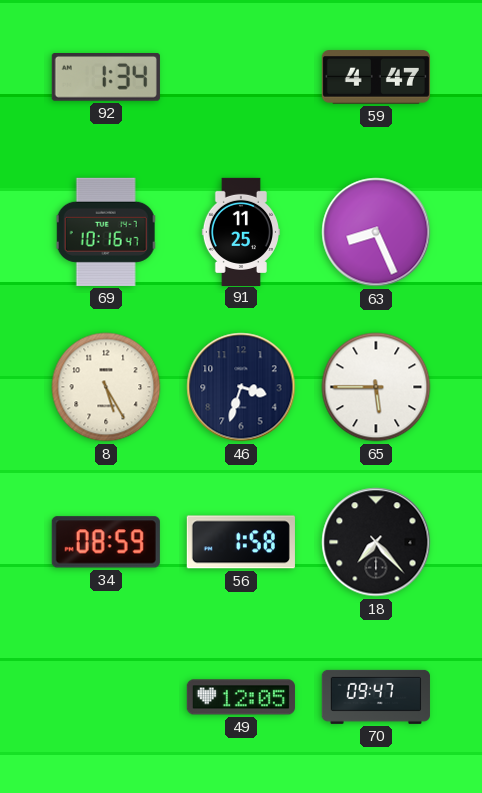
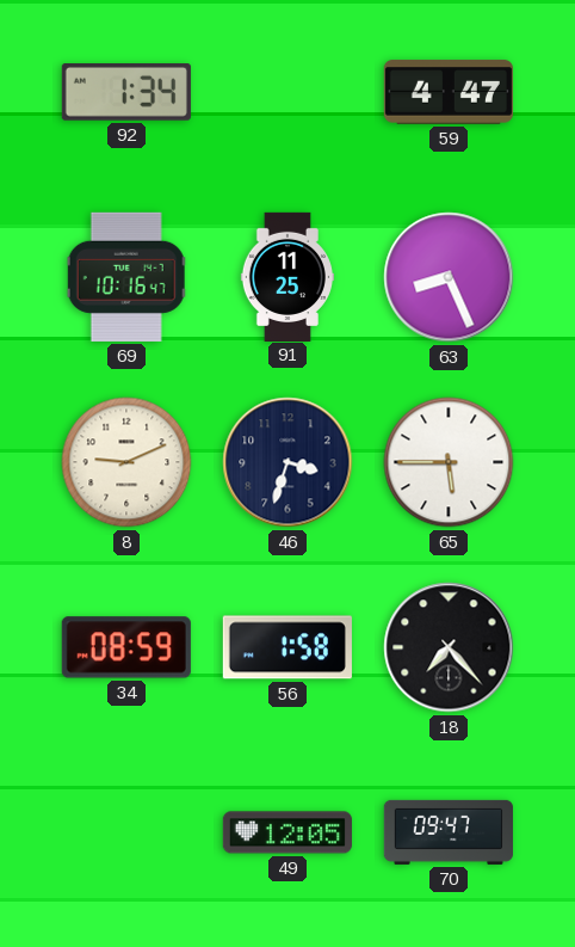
8: 5:25 -> 9:11
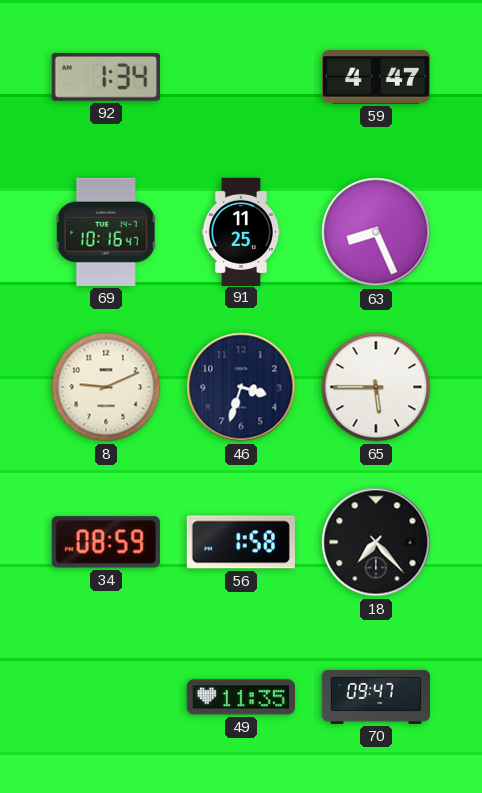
49: 12:05 -> 11:35
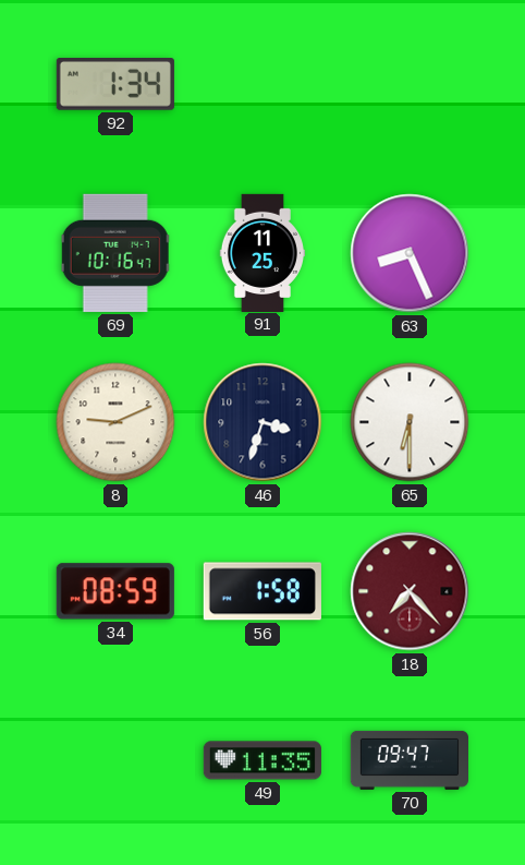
59: 4:47 -> none
65: 5:45 -> 6:30
18 dial: black -> burgundy
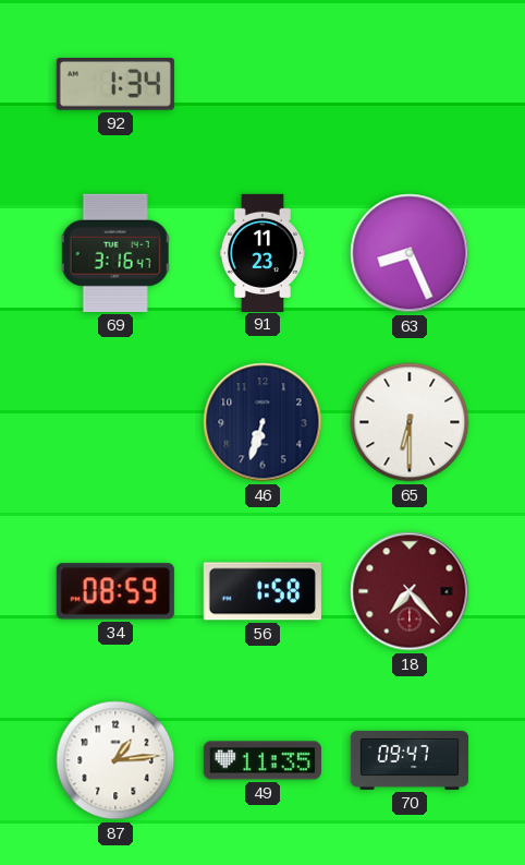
69: 10:16 -> 3:16
91: 11:25 -> 11:23
8: 9:11 -> none
46: 3:33 -> 6:33
87: none -> 1:14
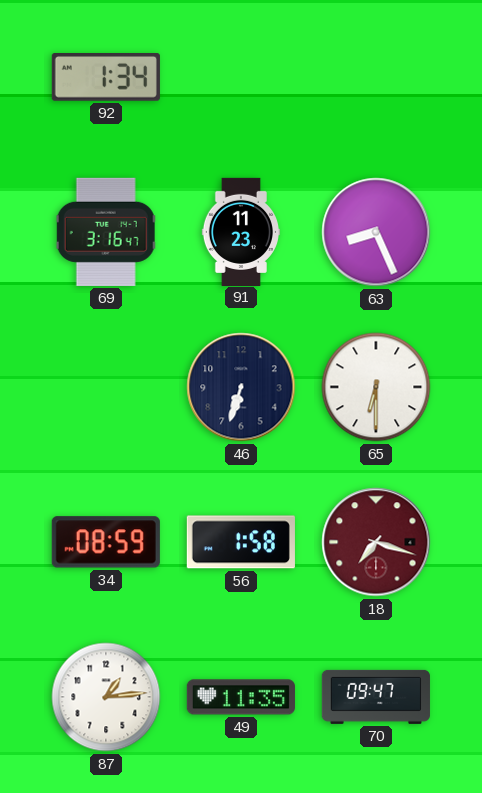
18: 7:23 -> 7:18
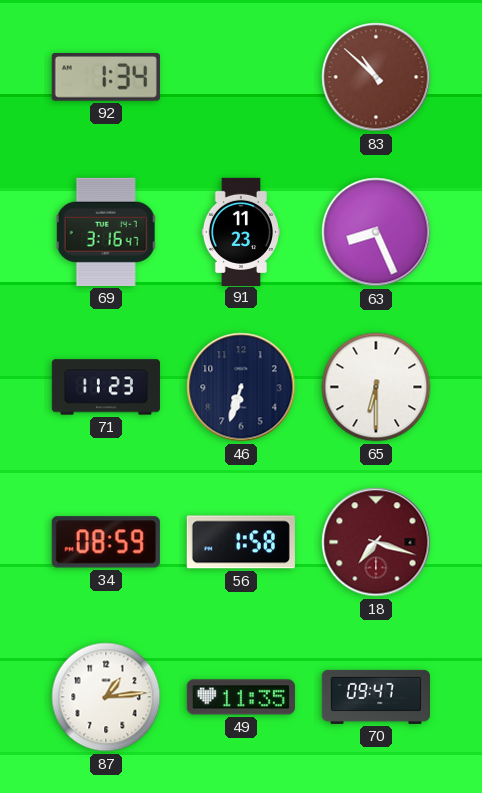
83: none -> 10:52
71: none -> 11:23
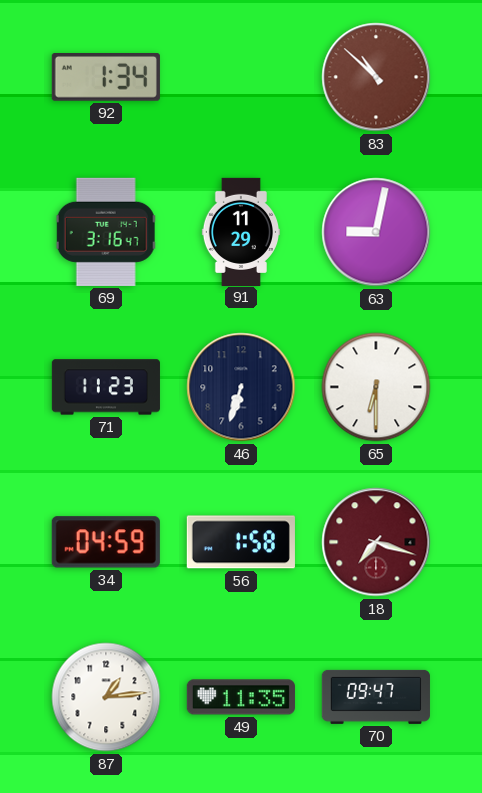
91: 11:23 -> 11:29
63: 8:26 -> 9:02
34: 08:59 -> 04:59
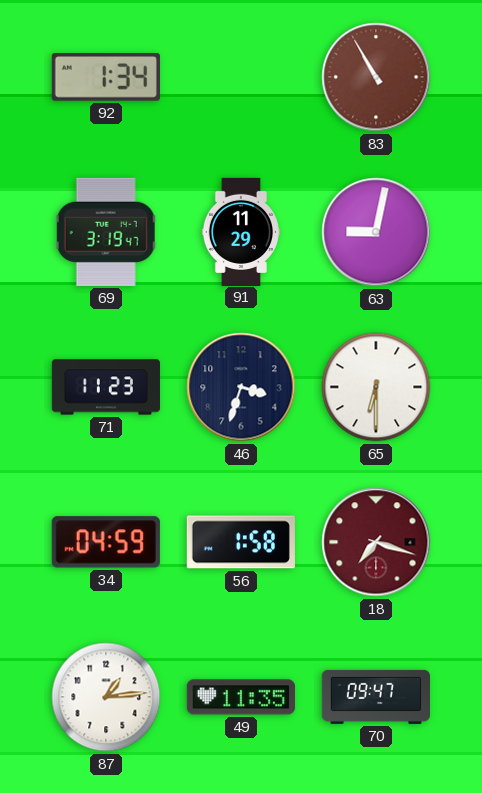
83: 10:52 -> 10:55
69: 3:16 -> 3:19
46: 6:33 -> 3:33
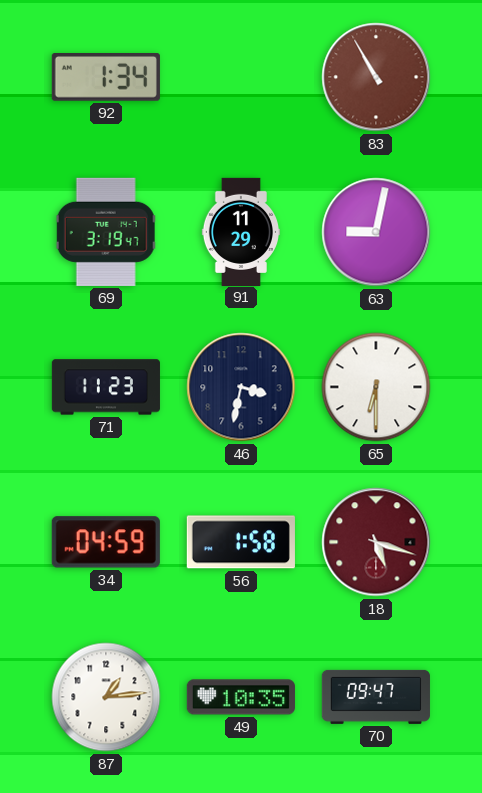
46: 3:33 -> 3:32
18: 7:18 -> 5:18
49: 11:35 -> 10:35
